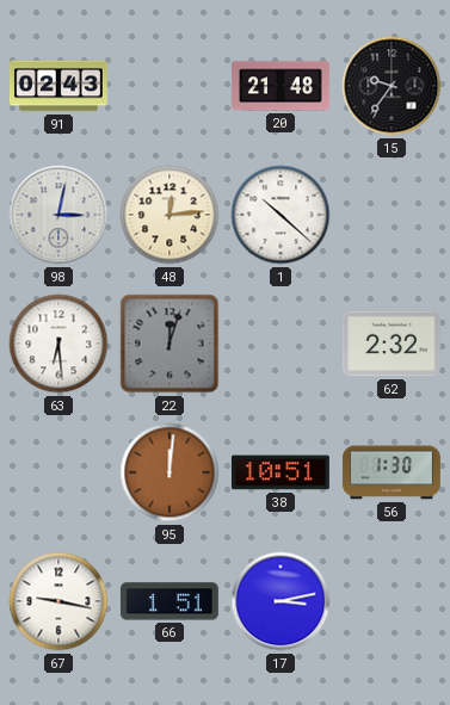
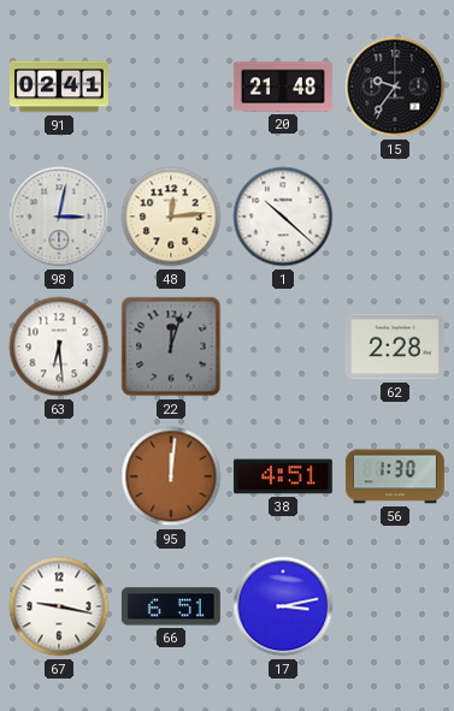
91: 02:43 -> 02:41
62: 2:32 -> 2:28
38: 10:51 -> 4:51
66: 1:51 -> 6:51
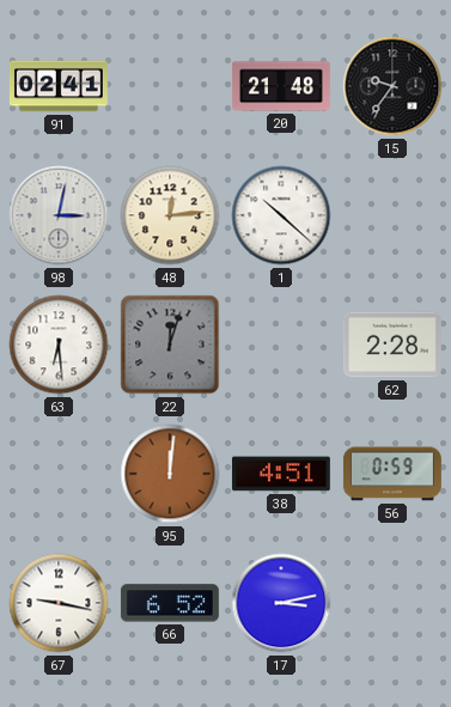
56: 1:30 -> 0:59
66: 6:51 -> 6:52
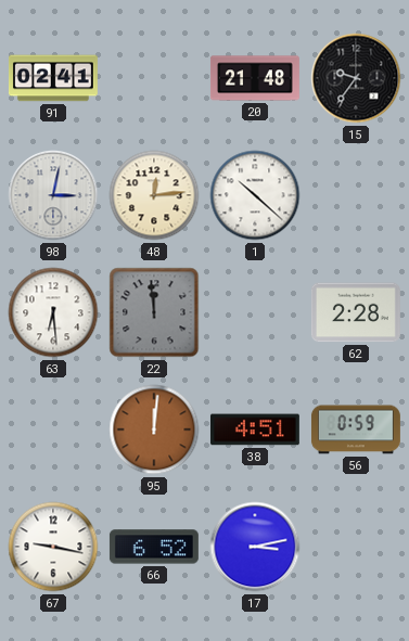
22: 12:03 -> 11:59
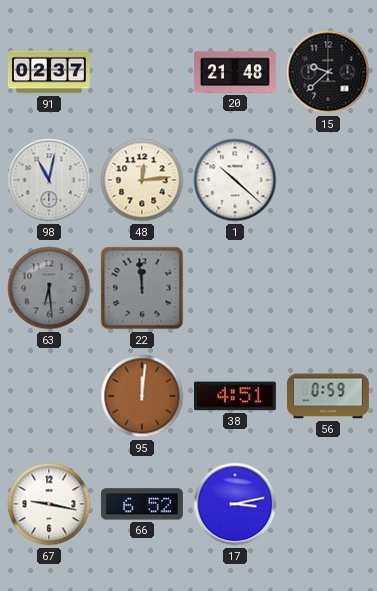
91: 02:41 -> 02:37
15: 9:36 -> 9:38
98: 3:02 -> 11:02
63 dial: white -> grey
62: 2:28 -> none
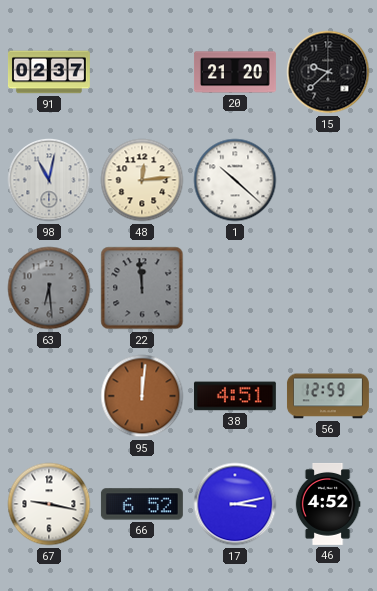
20: 21:48 -> 21:20
56: 0:59 -> 12:59
46: none -> 4:52
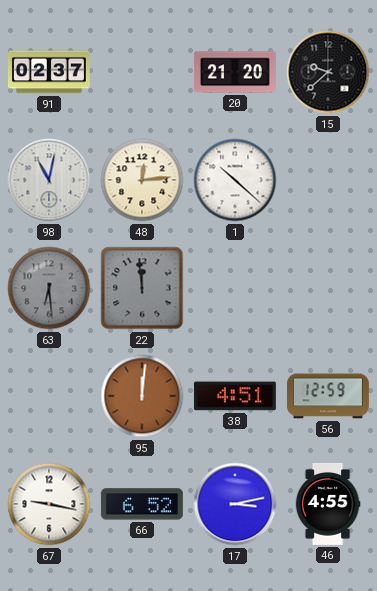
46: 4:52 -> 4:55
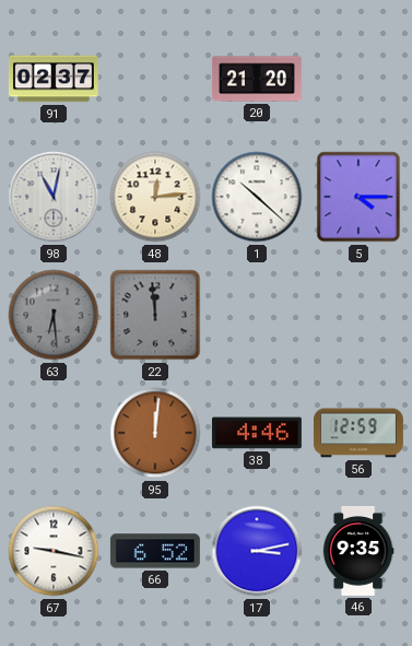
15: 9:38 -> none
5: none -> 4:15
38: 4:51 -> 4:46
46: 4:55 -> 9:35
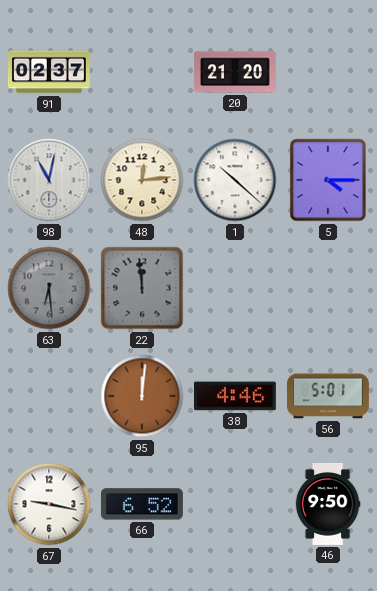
56: 12:59 -> 5:01
17: 3:13 -> none
46: 9:35 -> 9:50
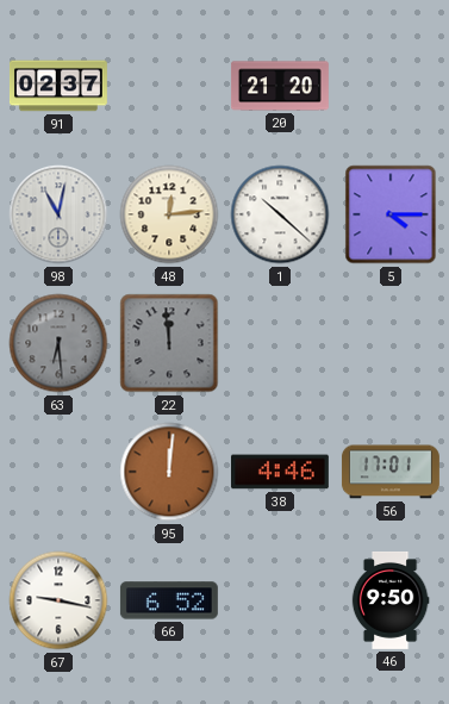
56: 5:01 -> 17:01
